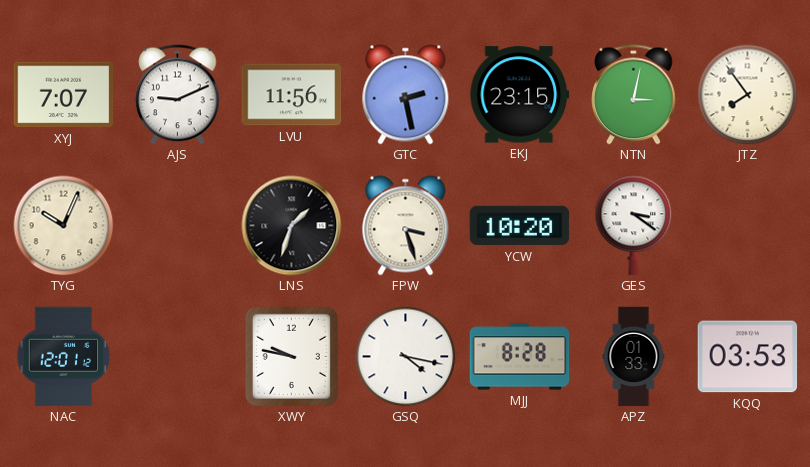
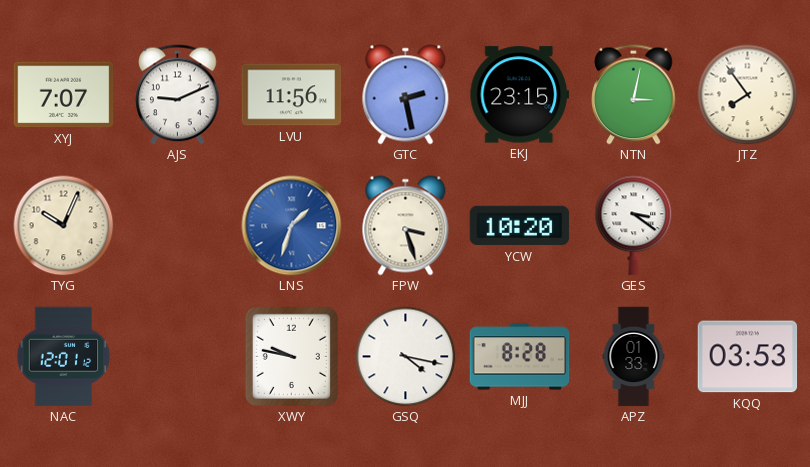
LNS dial: black -> blue
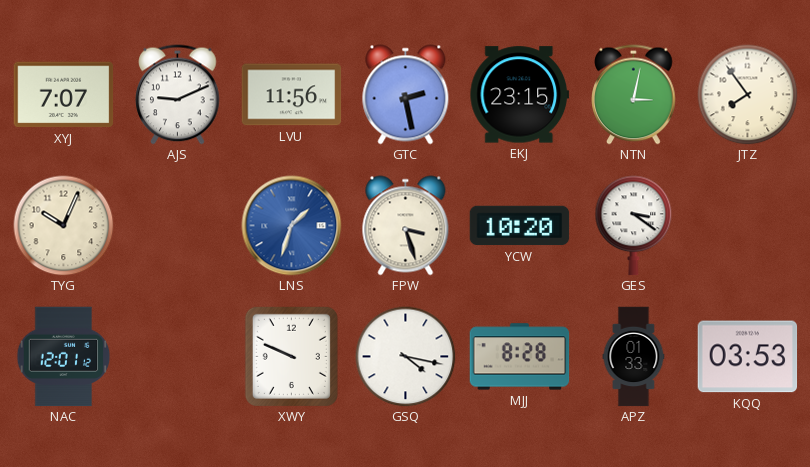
XWY: 9:47 -> 9:49
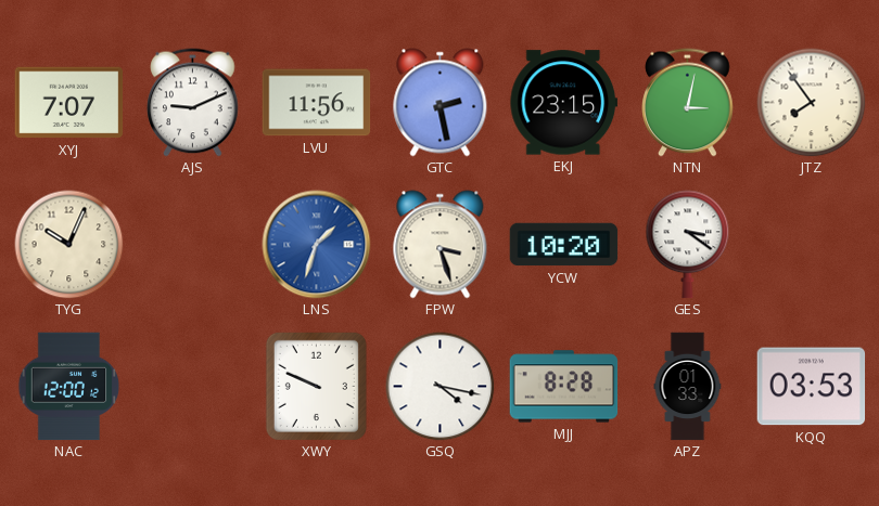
NAC: 12:01 -> 12:00
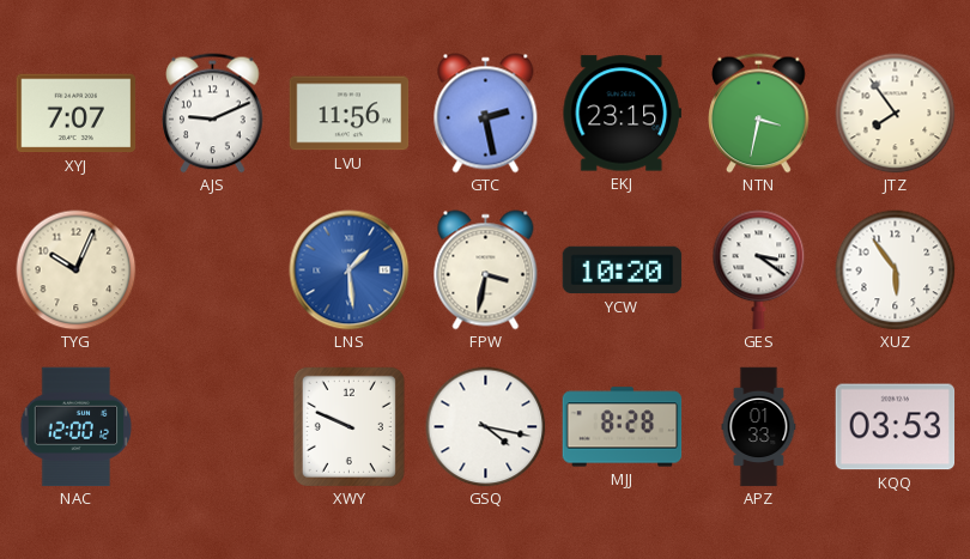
NTN: 3:02 -> 3:32
LNS: 1:33 -> 1:29
FPW: 3:27 -> 3:32
XUZ: none -> 5:54
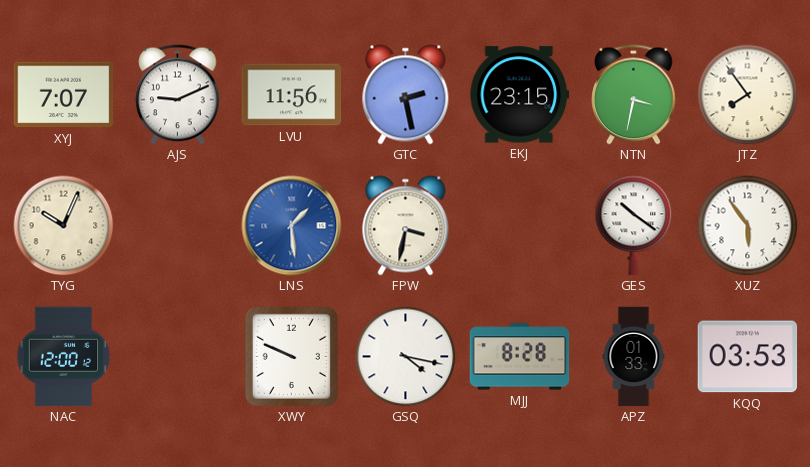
YCW: 10:20 -> none
GES: 3:21 -> 10:21
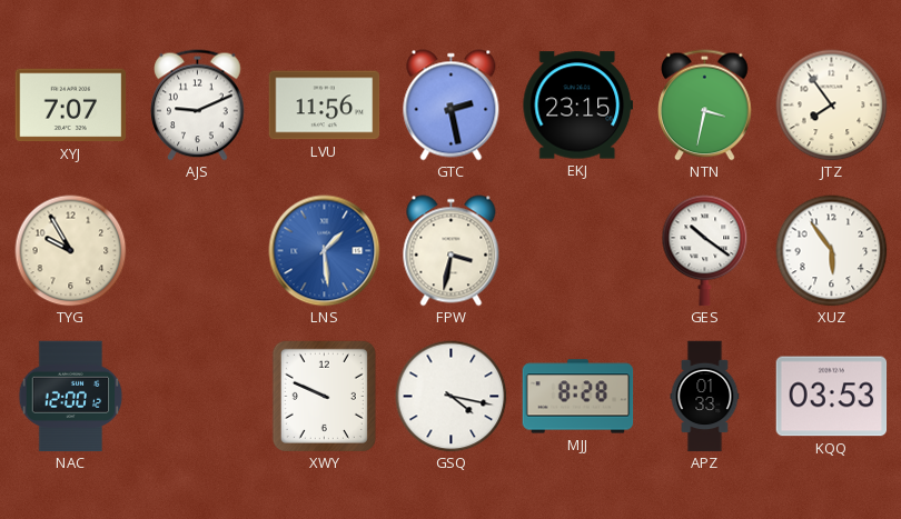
TYG: 10:04 -> 9:55
